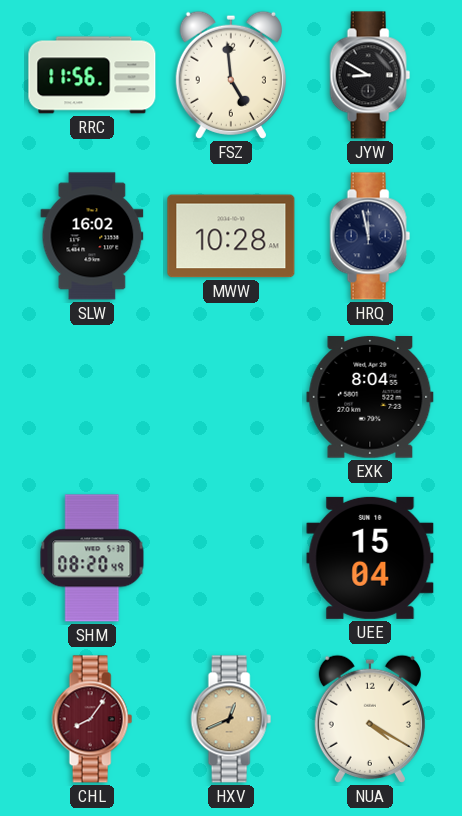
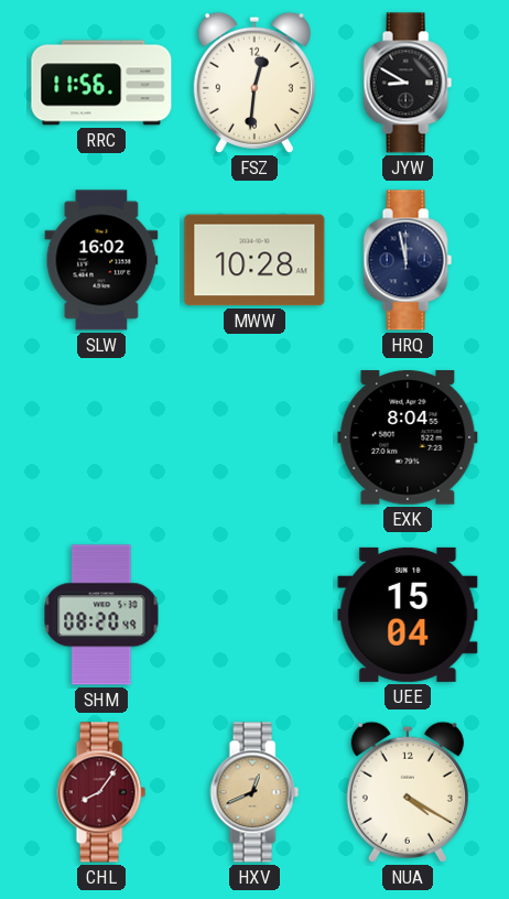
FSZ: 4:59 -> 12:31
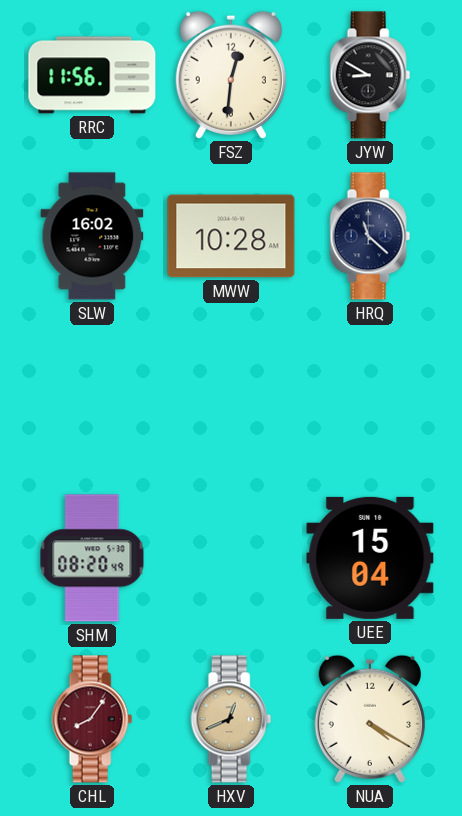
HRQ: 11:58 -> 11:22
EXK: 8:04 -> none
